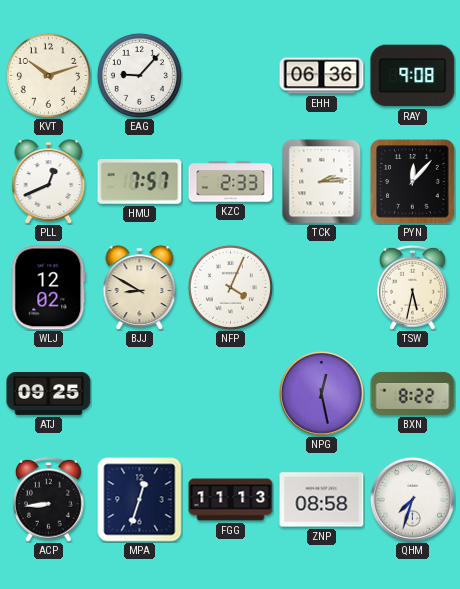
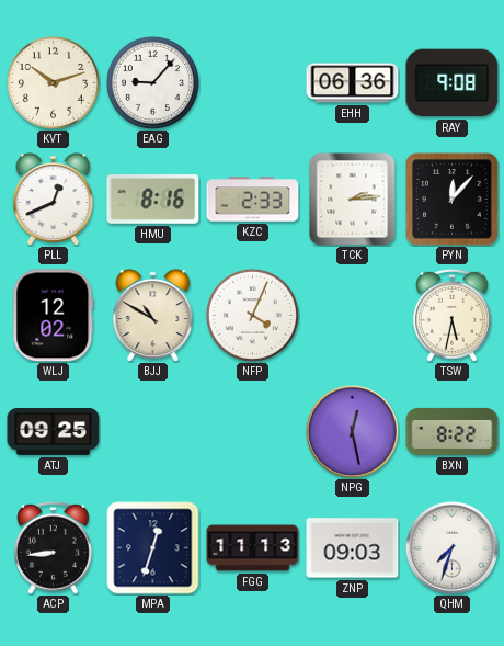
HMU: 7:57 -> 8:16
BJJ: 8:50 -> 10:50
ZNP: 08:58 -> 09:03
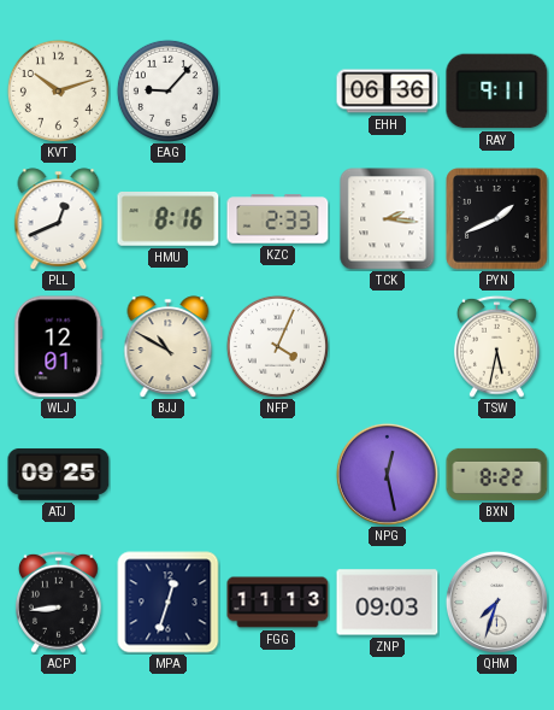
RAY: 9:08 -> 9:11
TCK: 2:14 -> 2:16
PYN: 12:07 -> 1:41
WLJ: 12:02 -> 12:01
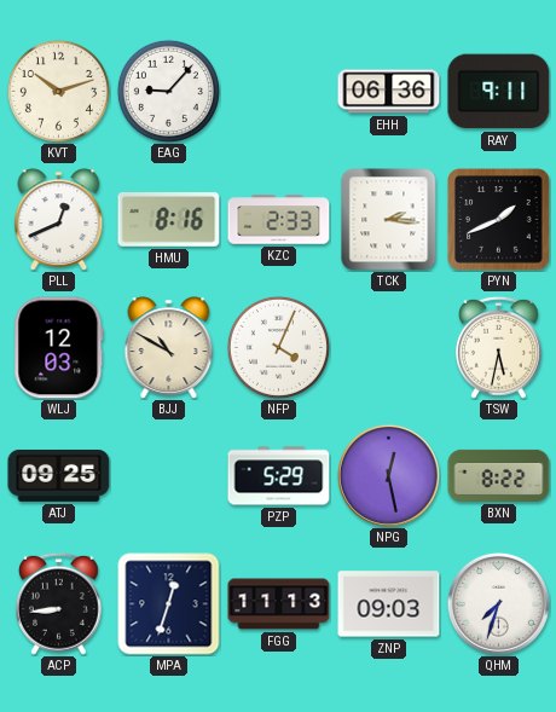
WLJ: 12:01 -> 12:03
PZP: none -> 5:29
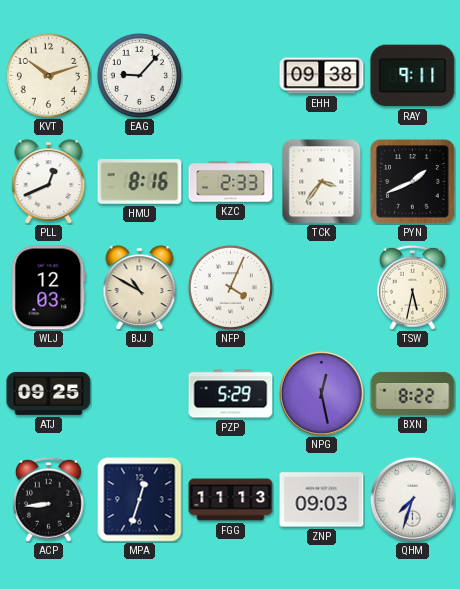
EHH: 06:36 -> 09:38
TCK: 2:16 -> 3:36
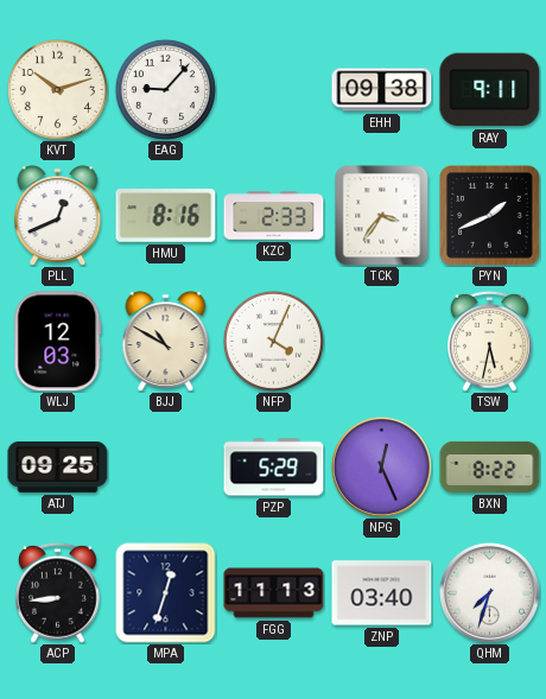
NPG: 12:28 -> 12:26
ZNP: 09:03 -> 03:40
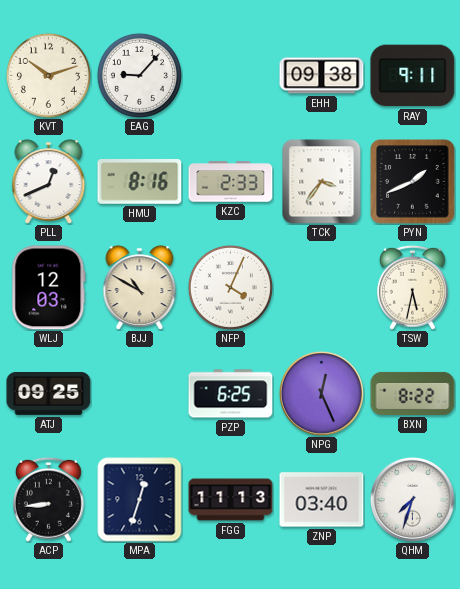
PZP: 5:29 -> 6:25
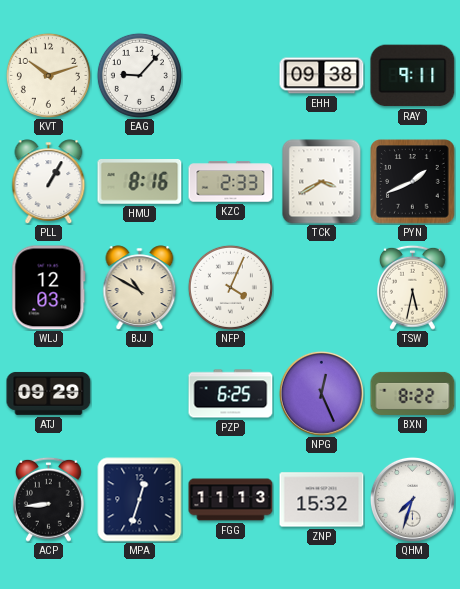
PLL: 12:41 -> 1:05
TCK: 3:36 -> 3:40
ATJ: 09:25 -> 09:29
ZNP: 03:40 -> 15:32
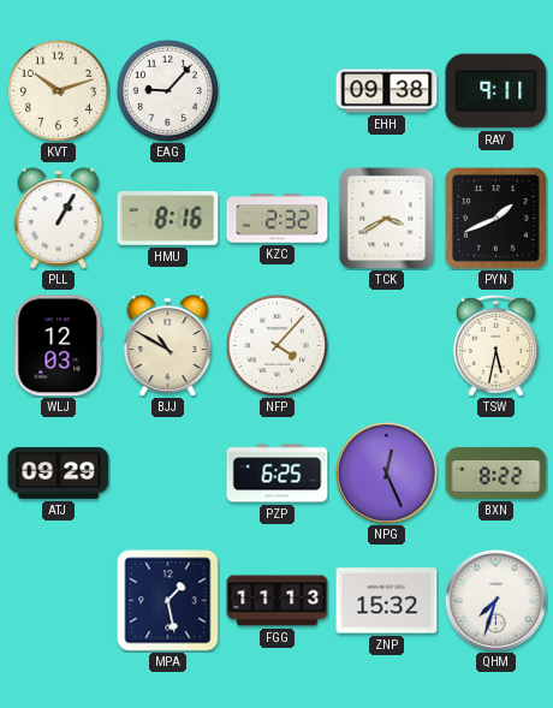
KZC: 2:33 -> 2:32
NFP: 4:04 -> 4:07
ACP: 8:44 -> none
MPA: 12:33 -> 1:28
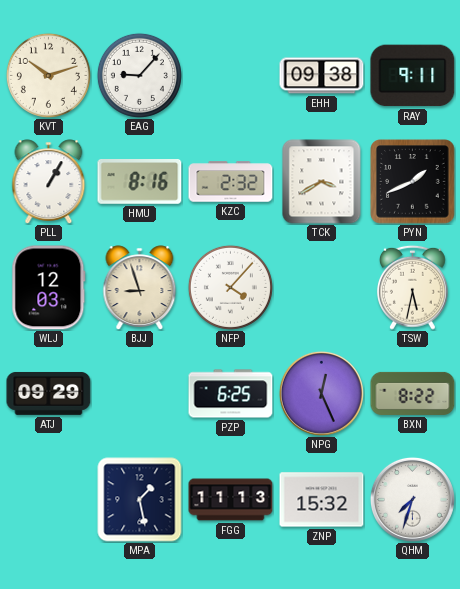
BJJ: 10:50 -> 8:57
